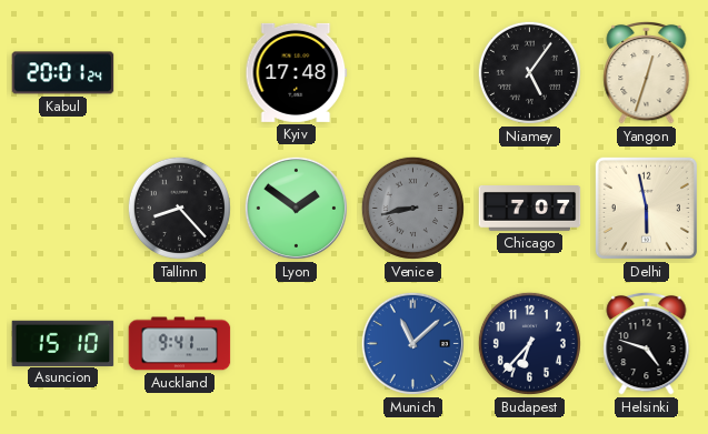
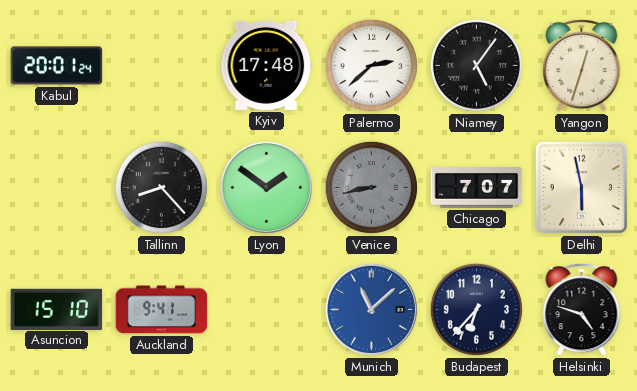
Palermo: none -> 2:38
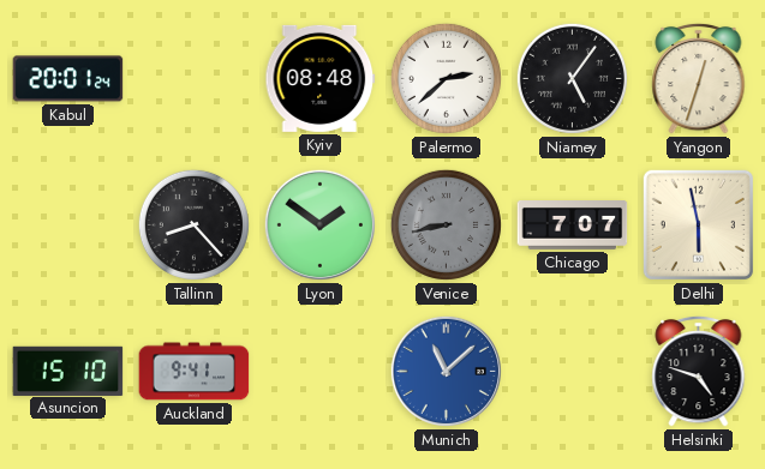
Kyiv: 17:48 -> 08:48
Budapest: 6:37 -> none
